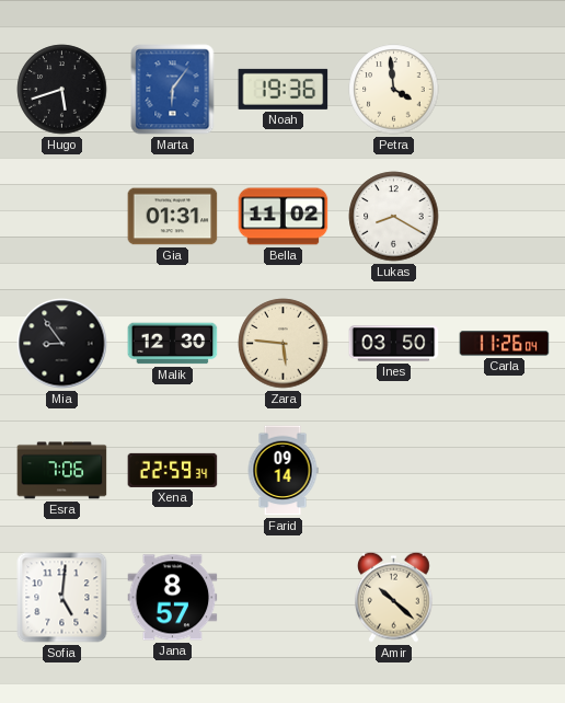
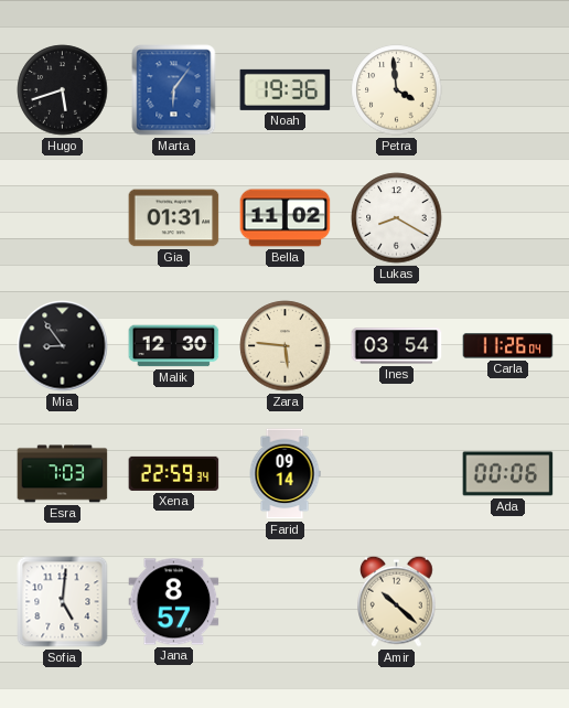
Ines: 03:50 -> 03:54
Esra: 7:06 -> 7:03
Ada: none -> 00:06
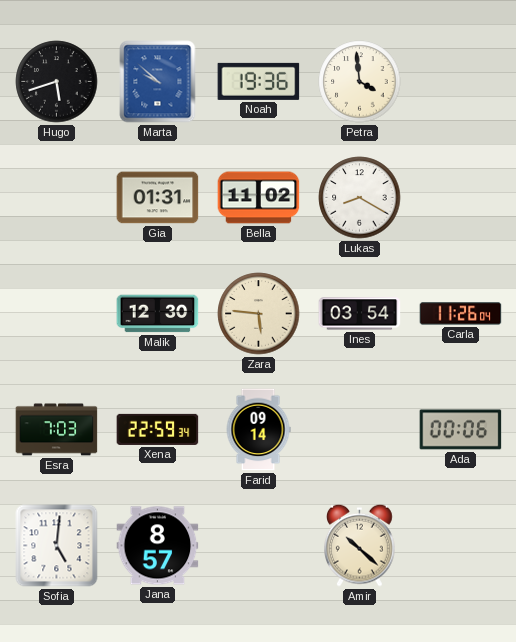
Marta: 6:06 -> 9:52
Mia: 8:54 -> none
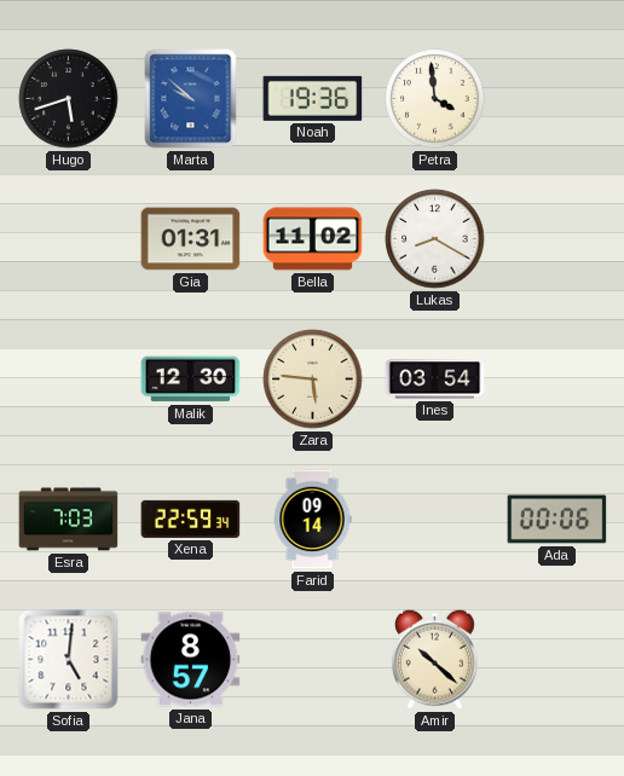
Carla: 11:26 -> none
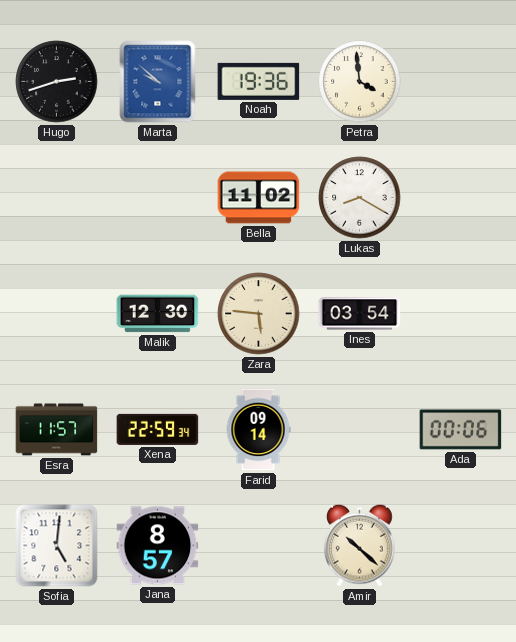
Hugo: 5:42 -> 2:42
Gia: 01:31 -> none
Esra: 7:03 -> 11:57
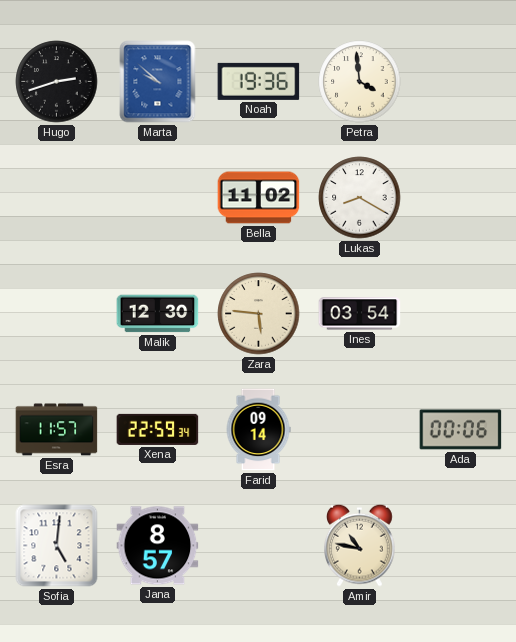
Amir: 10:22 -> 10:47
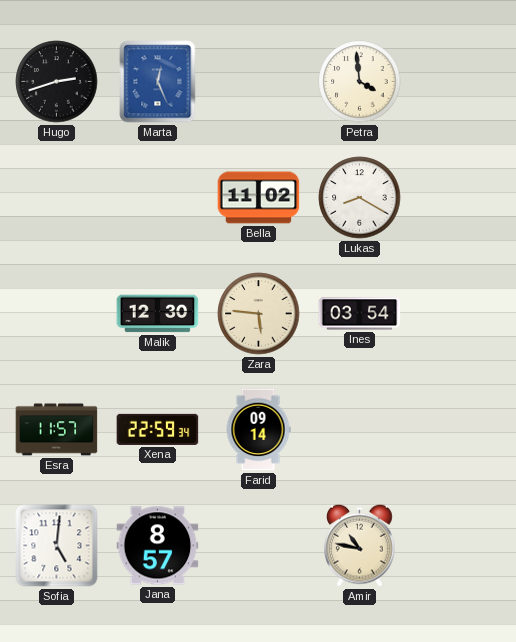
Marta: 9:52 -> 12:26
Noah: 19:36 -> none
Ada: 00:06 -> none
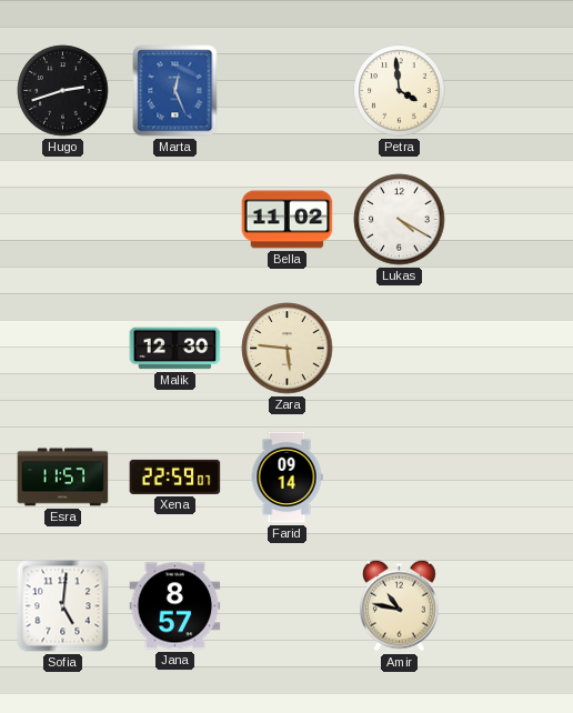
Lukas: 8:20 -> 4:20
Ines: 03:54 -> none
Xena: 22:59:34 -> 22:59:07
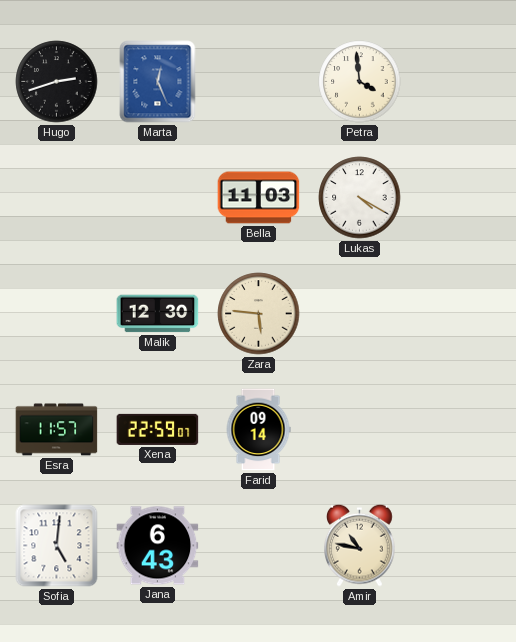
Bella: 11:02 -> 11:03
Jana: 8:57 -> 6:43
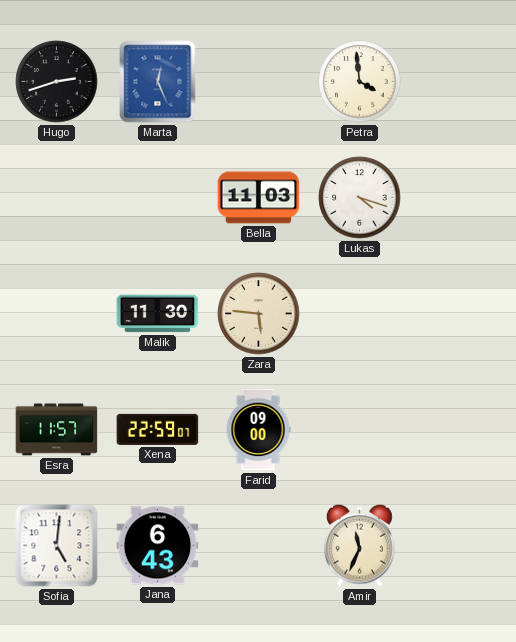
Lukas: 4:20 -> 4:18
Malik: 12:30 -> 11:30
Farid: 09:14 -> 09:00
Amir: 10:47 -> 11:34
